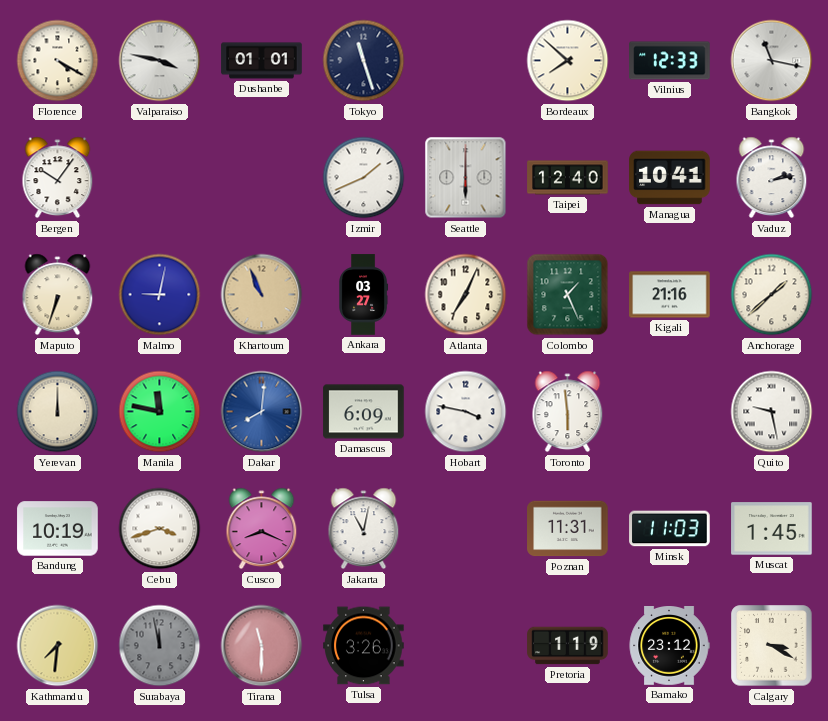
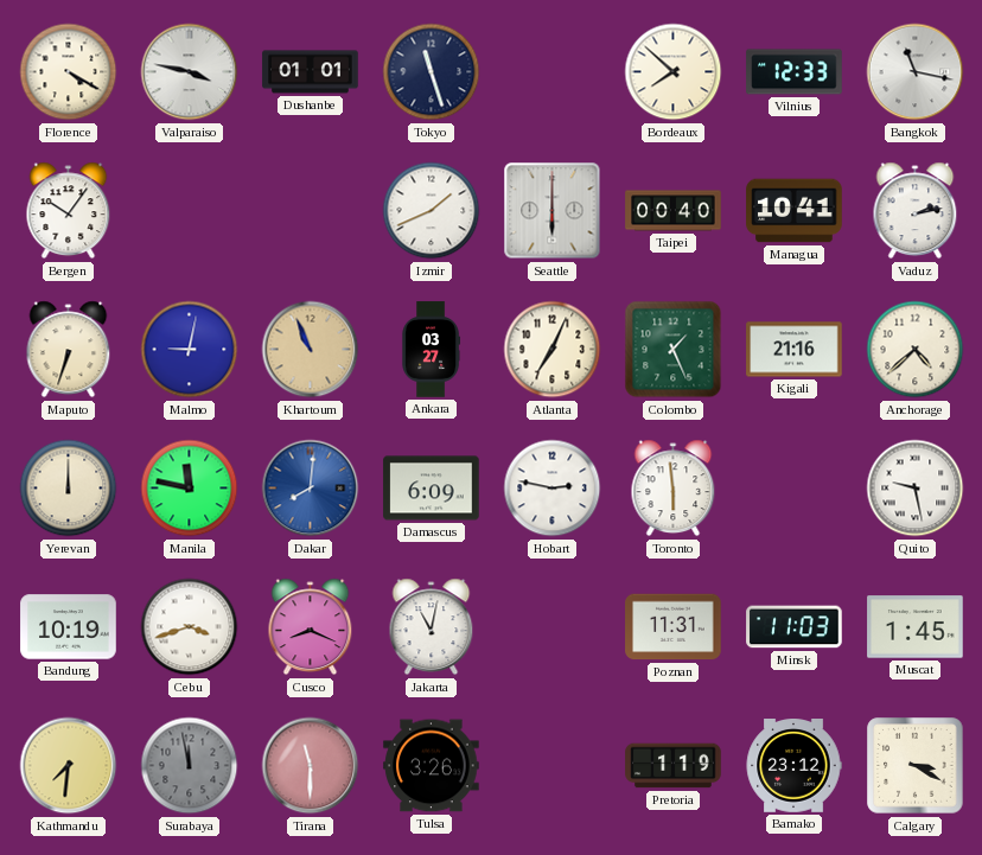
Taipei: 12:40 -> 00:40
Anchorage: 1:38 -> 4:38
Hobart: 3:47 -> 2:47
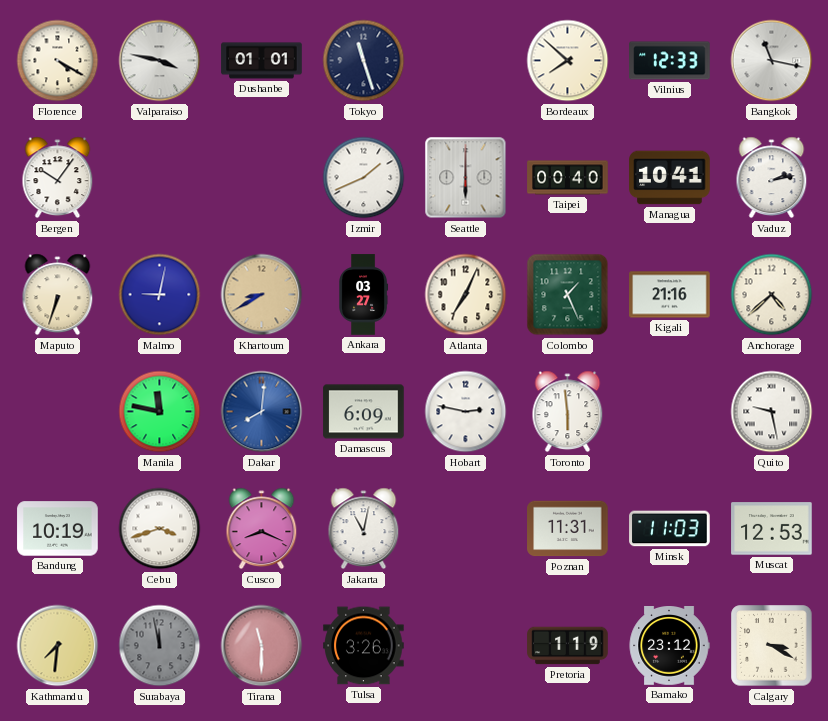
Khartoum: 10:56 -> 8:40
Yerevan: 12:00 -> none
Muscat: 1:45 -> 12:53
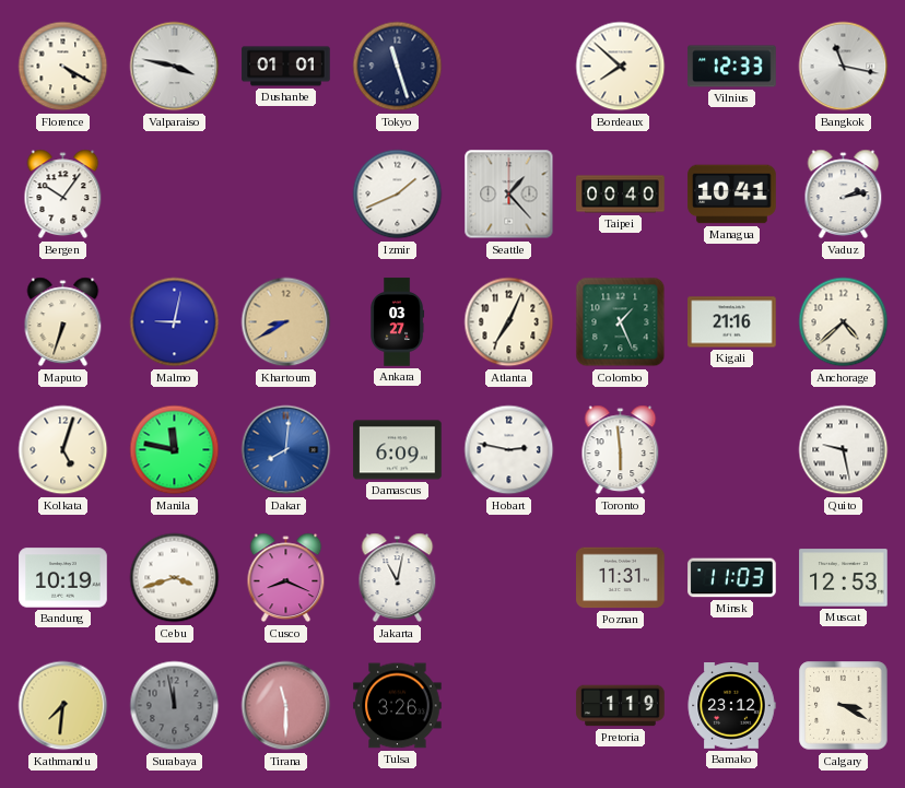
Seattle: 6:00 -> 1:23
Kolkata: none -> 5:03
